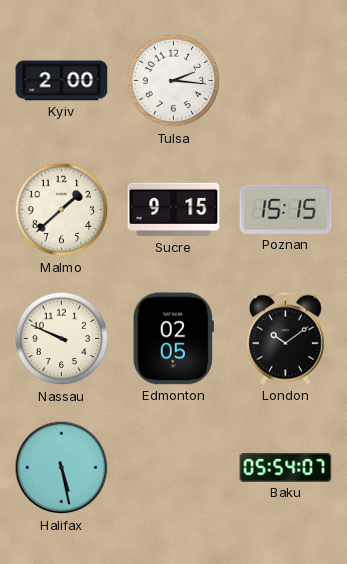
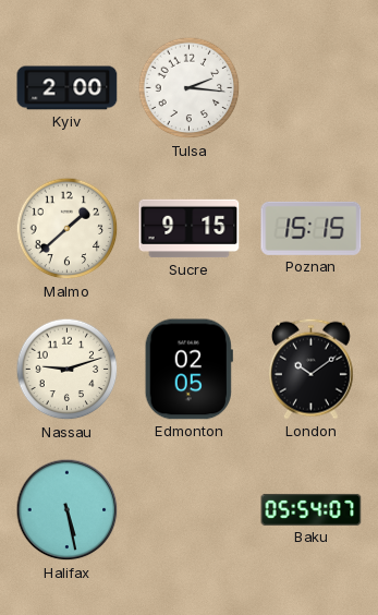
Nassau: 9:49 -> 9:12
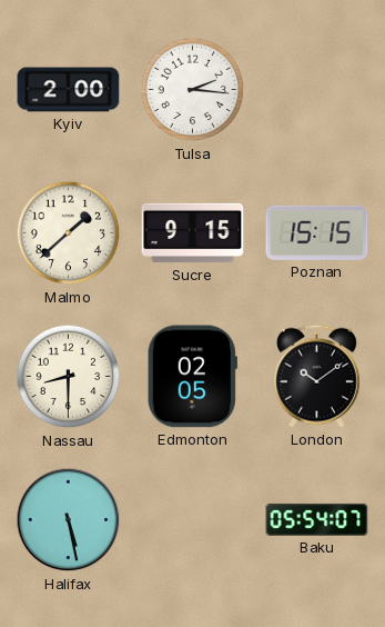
Nassau: 9:12 -> 8:30
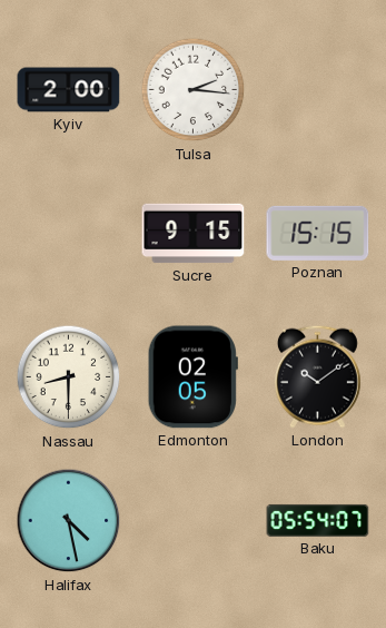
Malmo: 1:38 -> none
Halifax: 5:28 -> 4:28
